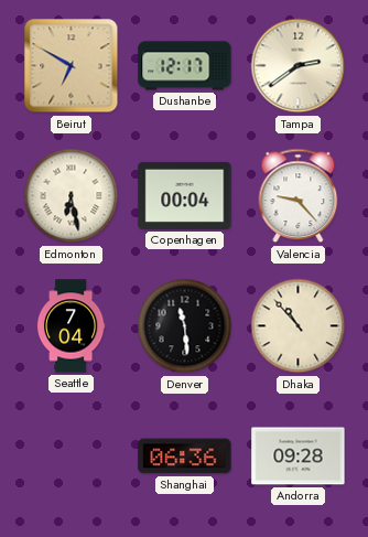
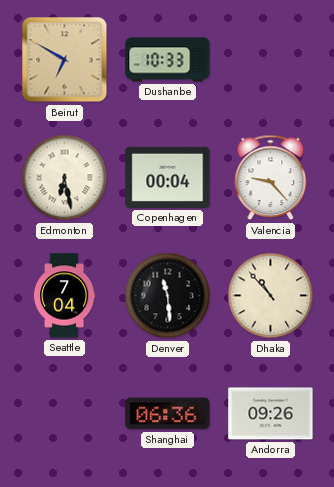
Dushanbe: 12:17 -> 10:33
Tampa: 2:39 -> none
Andorra: 09:28 -> 09:26
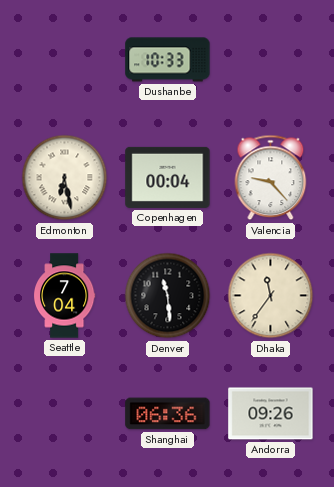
Beirut: 6:50 -> none
Dhaka: 10:53 -> 11:36
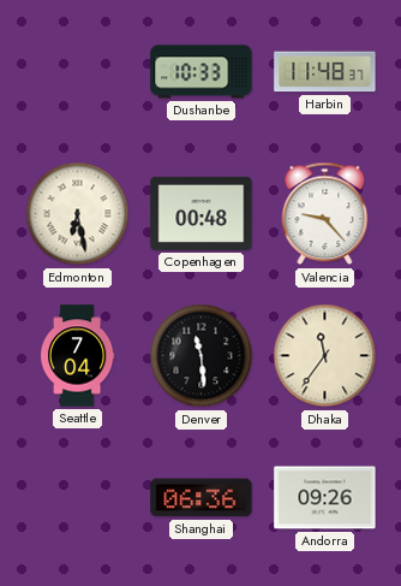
Harbin: none -> 11:48
Copenhagen: 00:04 -> 00:48
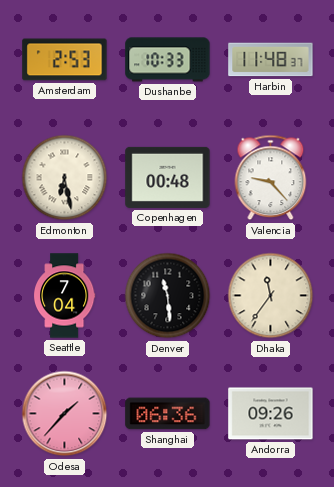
Amsterdam: none -> 2:53
Odesa: none -> 1:37
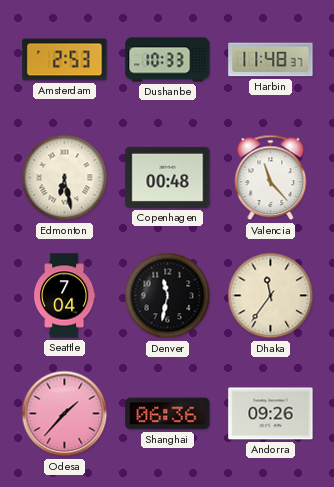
Valencia: 9:23 -> 11:23
Denver: 11:29 -> 11:32
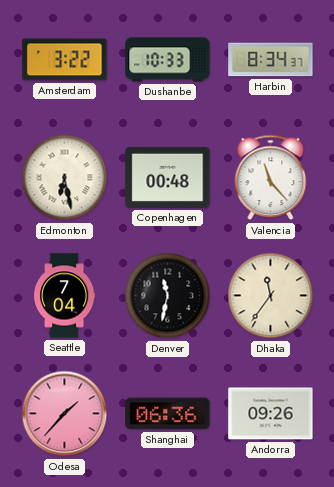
Amsterdam: 2:53 -> 3:22
Harbin: 11:48 -> 8:34
